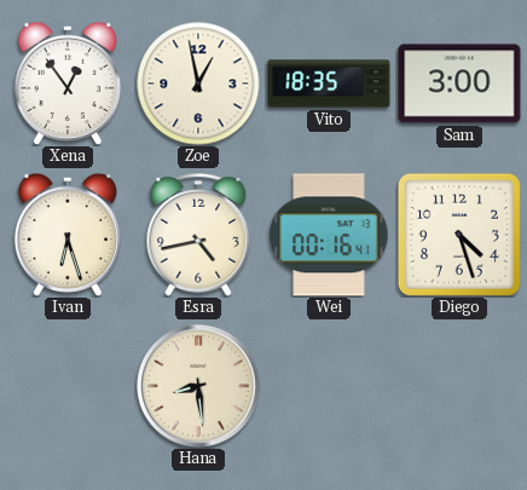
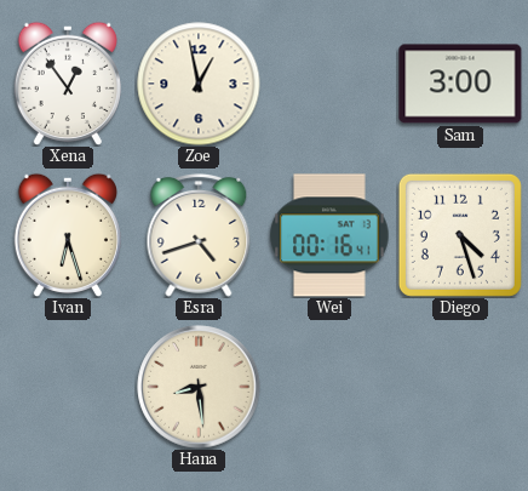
Vito: 18:35 -> none
Esra: 4:43 -> 4:42
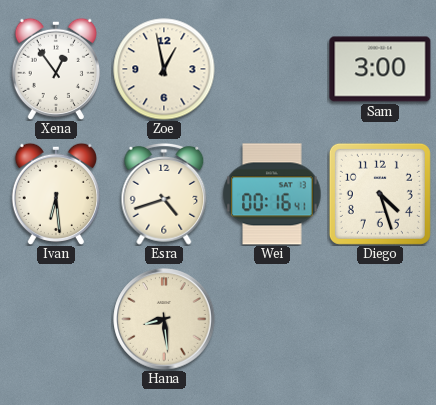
Ivan: 6:27 -> 6:29
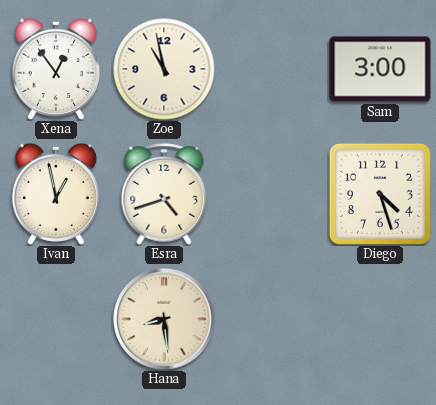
Zoe: 12:58 -> 10:58
Ivan: 6:29 -> 12:58
Wei: 00:16 -> none
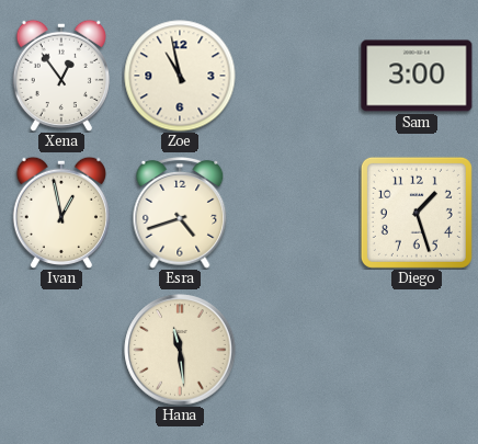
Diego: 4:27 -> 1:27
Hana: 8:29 -> 11:29
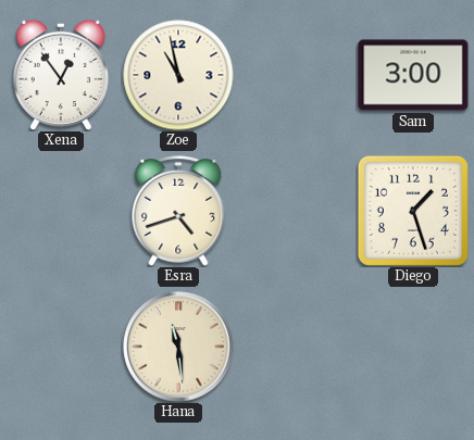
Ivan: 12:58 -> none
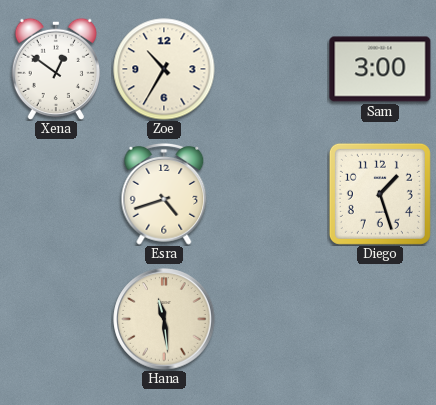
Xena: 12:54 -> 12:51
Zoe: 10:58 -> 10:35
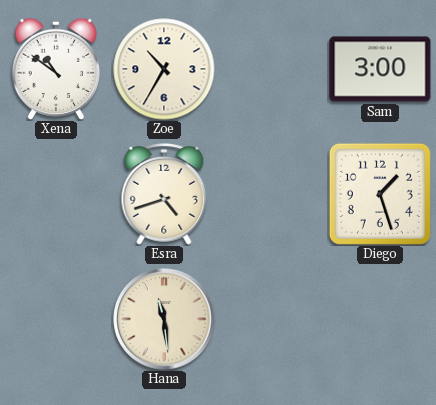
Xena: 12:51 -> 10:51
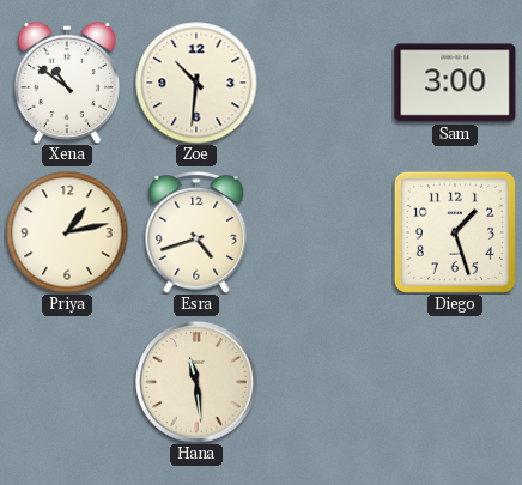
Zoe: 10:35 -> 10:31
Priya: none -> 1:13
